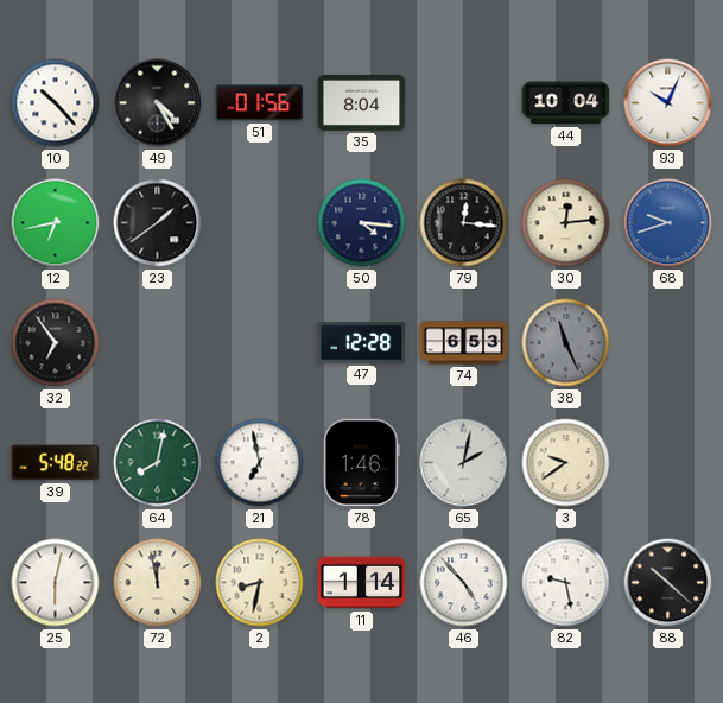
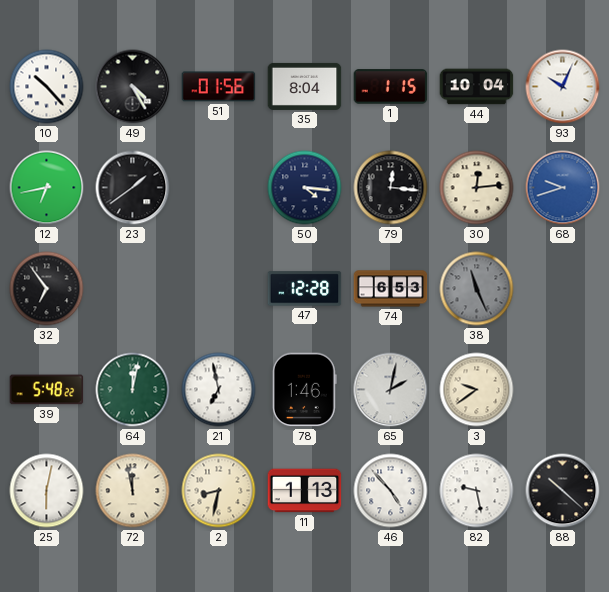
1: none -> 1:15
64: 8:02 -> 12:02
11: 1:14 -> 1:13
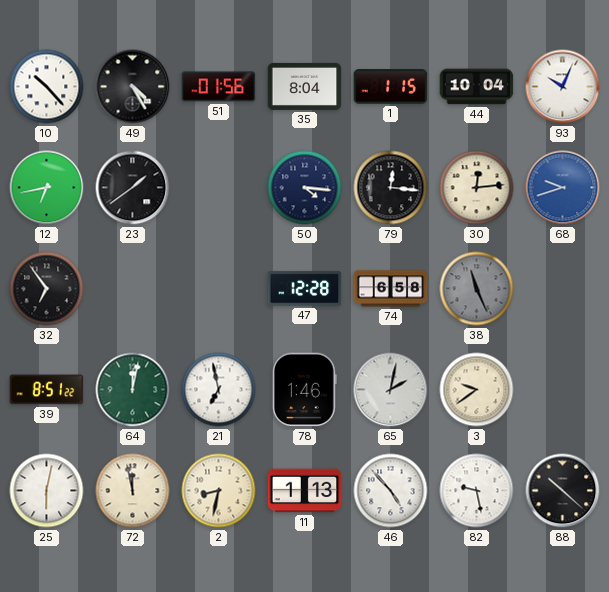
74: 6:53 -> 6:58
39: 5:48 -> 8:51
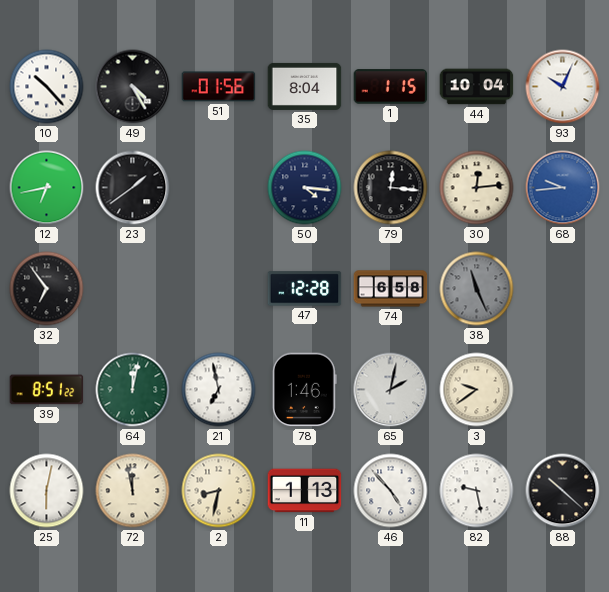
68: 9:42 -> 9:44
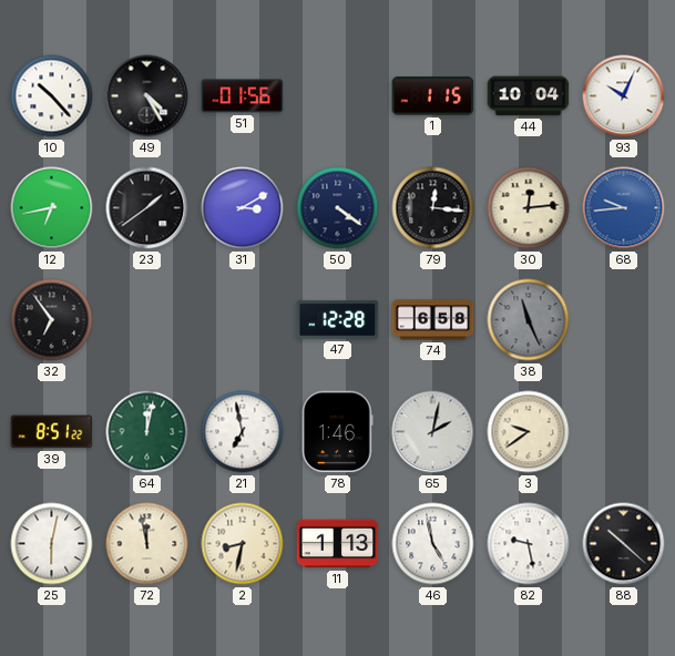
35: 8:04 -> none
31: none -> 3:10
50: 4:16 -> 4:21
46: 4:53 -> 4:58
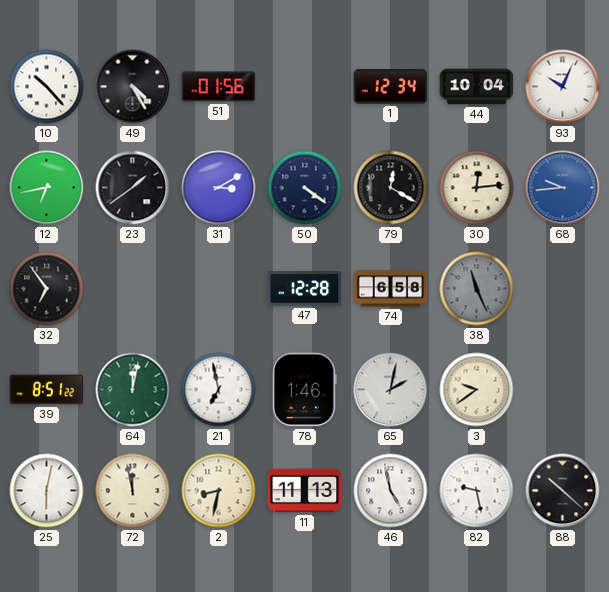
1: 1:15 -> 12:34
79: 12:16 -> 12:20
11: 1:13 -> 11:13
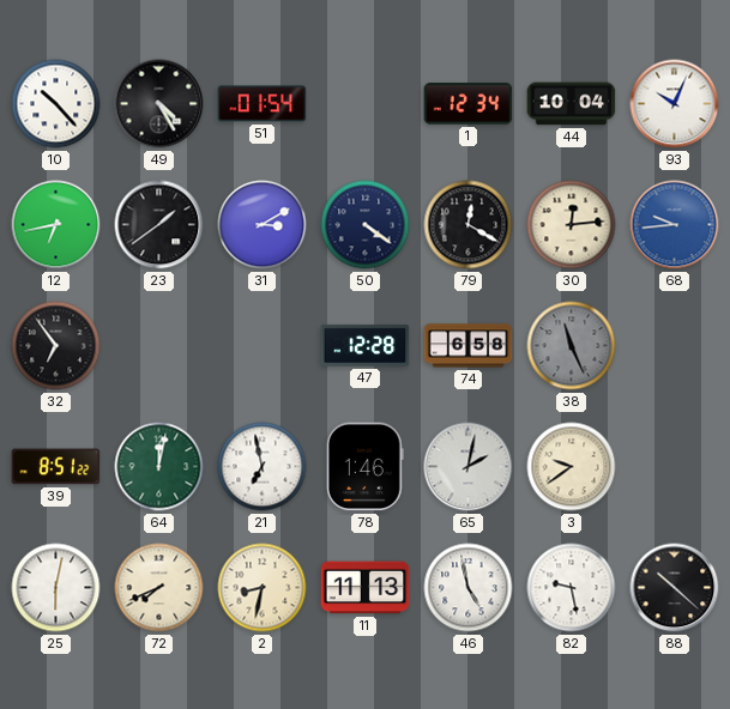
51: 01:56 -> 01:54
72: 11:58 -> 7:41
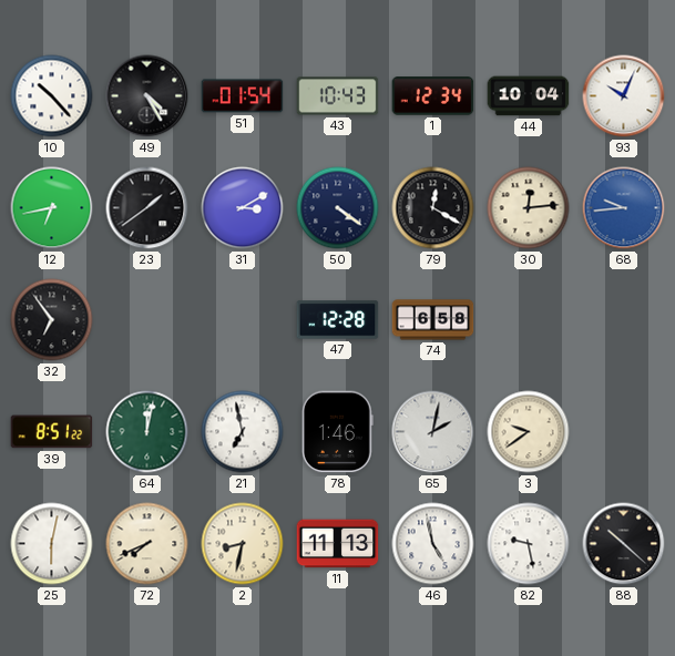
43: none -> 10:43
38: 11:26 -> none
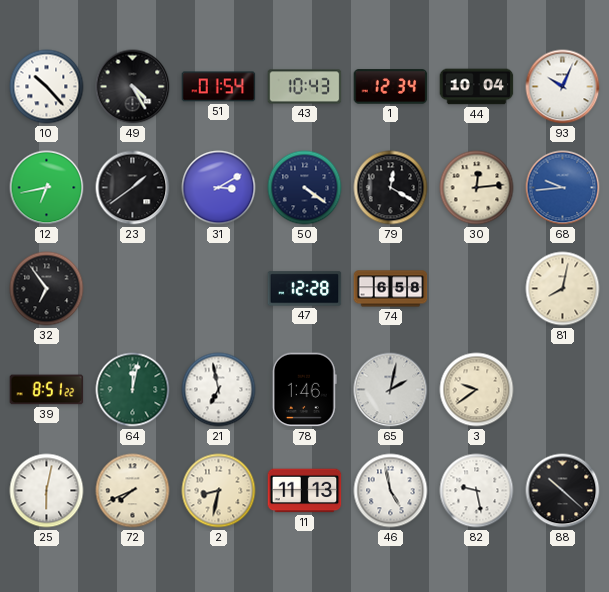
81: none -> 8:02
